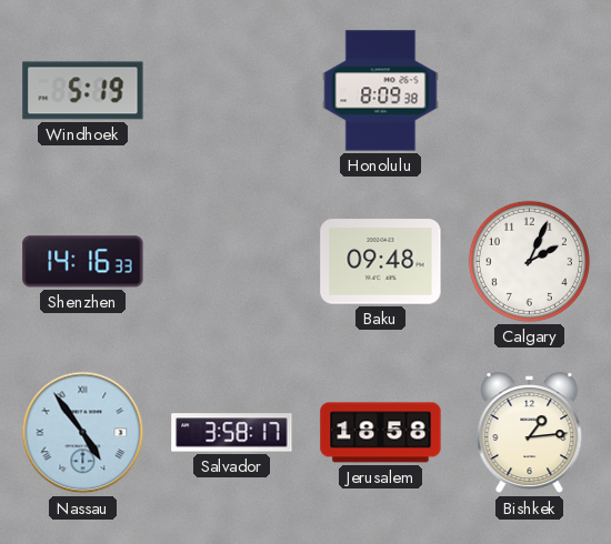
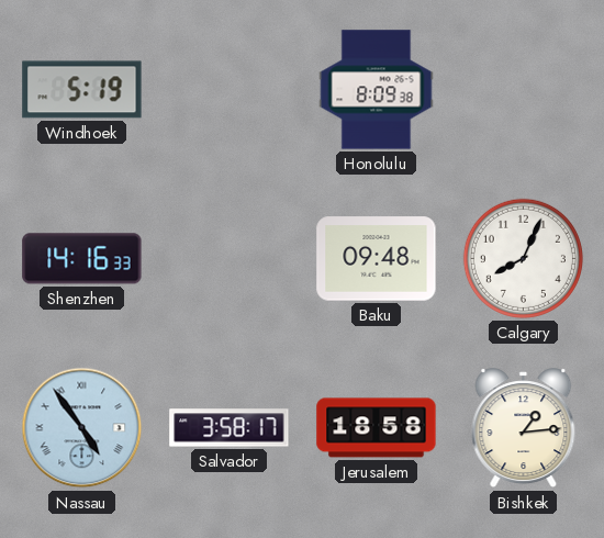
Calgary: 2:04 -> 8:04
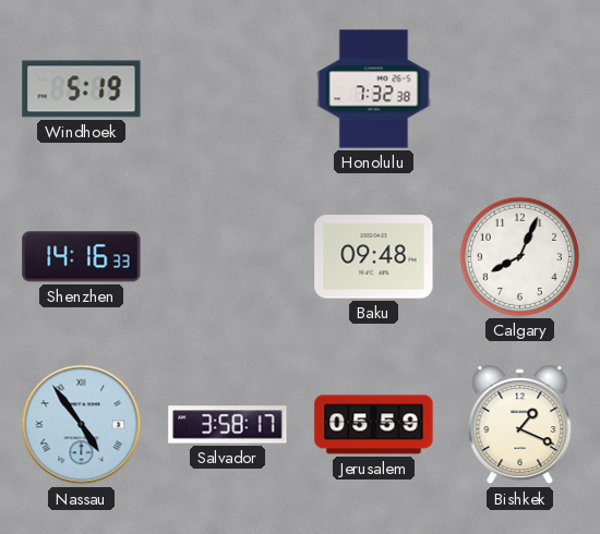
Honolulu: 8:09 -> 7:32
Jerusalem: 18:58 -> 05:59
Bishkek: 1:14 -> 1:19
